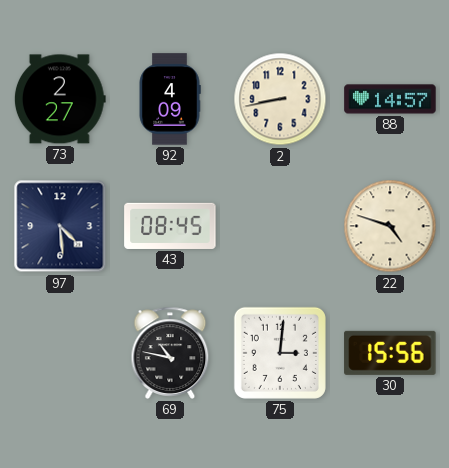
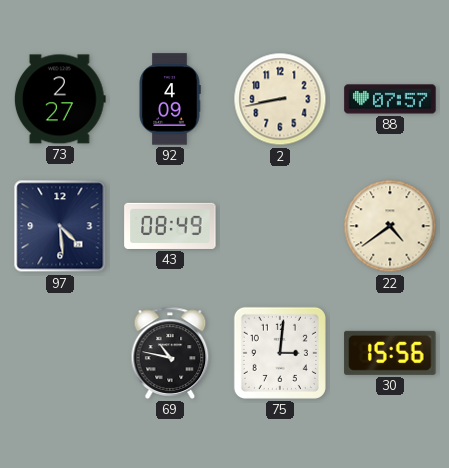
88: 14:57 -> 07:57
43: 08:45 -> 08:49
22: 4:48 -> 4:39
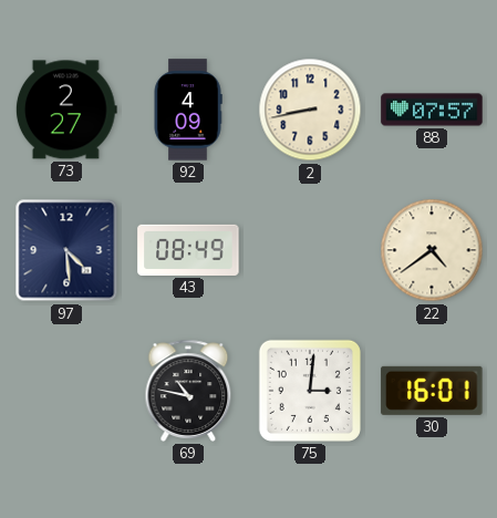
30: 15:56 -> 16:01
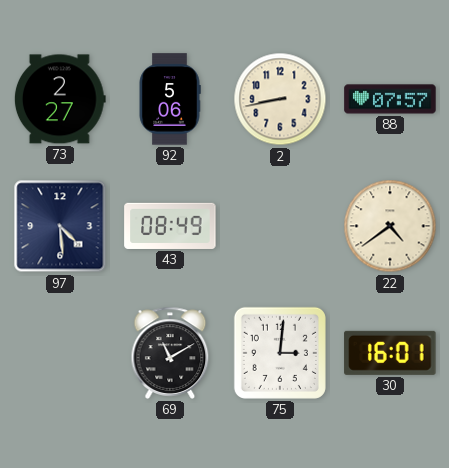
92: 4:09 -> 5:06
69: 10:47 -> 11:10
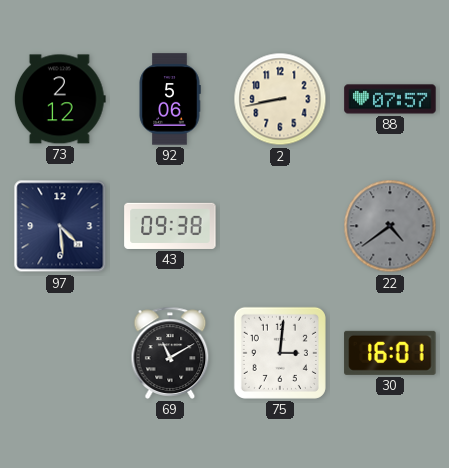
73: 2:27 -> 2:12
43: 08:49 -> 09:38
22 dial: cream -> grey
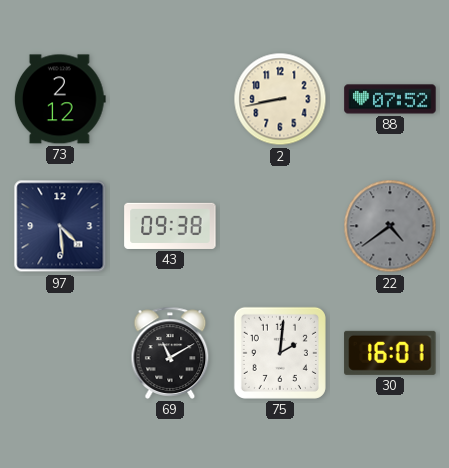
92: 5:06 -> none
88: 07:57 -> 07:52
75: 3:01 -> 2:01
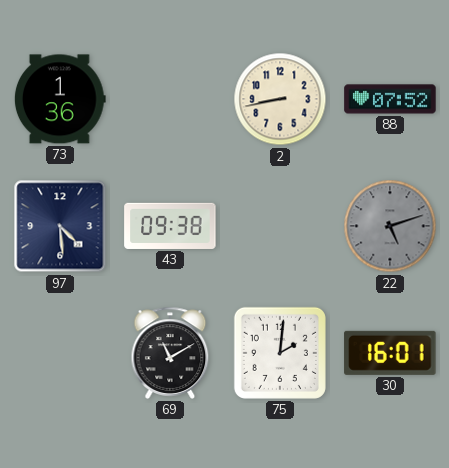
73: 2:12 -> 1:36
22: 4:39 -> 5:12
